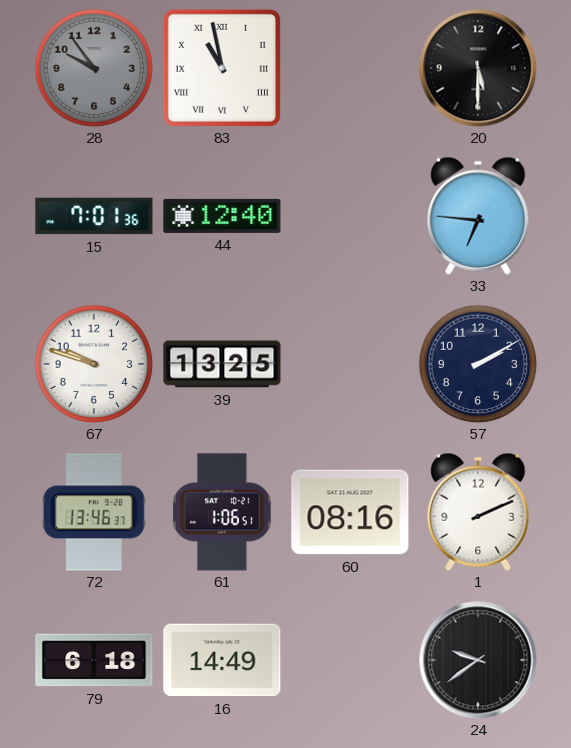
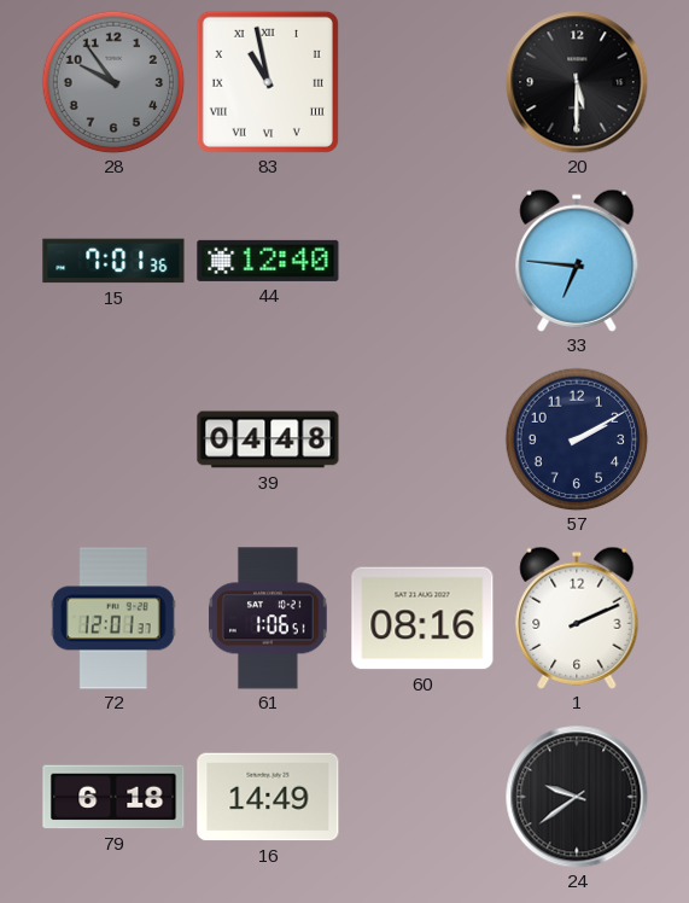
67: 9:48 -> none
39: 13:25 -> 04:48
72: 13:46 -> 12:01
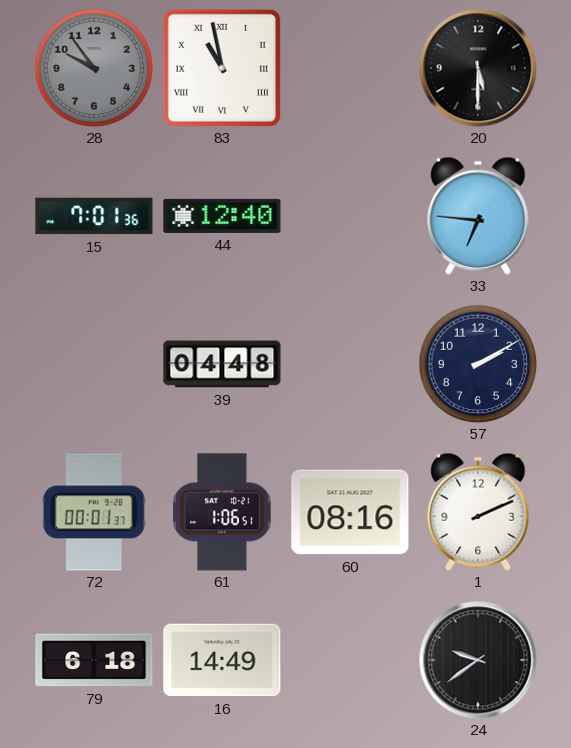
72: 12:01 -> 00:01
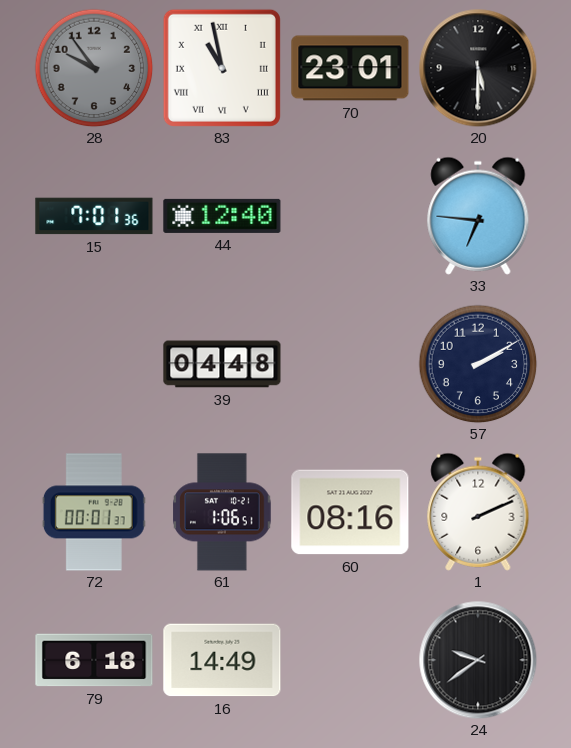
70: none -> 23:01
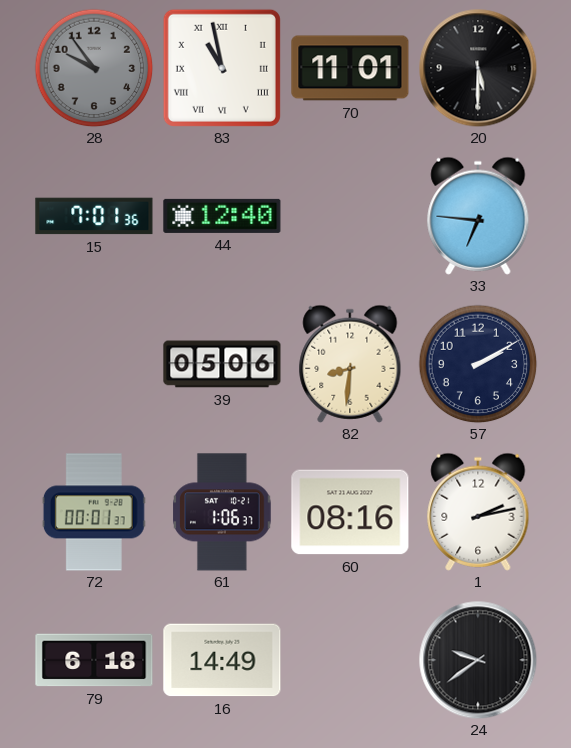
70: 23:01 -> 11:01
39: 04:48 -> 05:06
82: none -> 8:31
61: 1:06:51 -> 1:06:37
1: 2:11 -> 2:13
